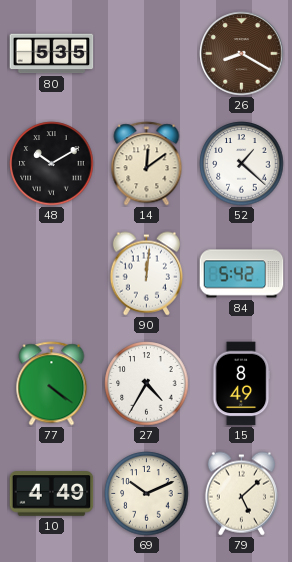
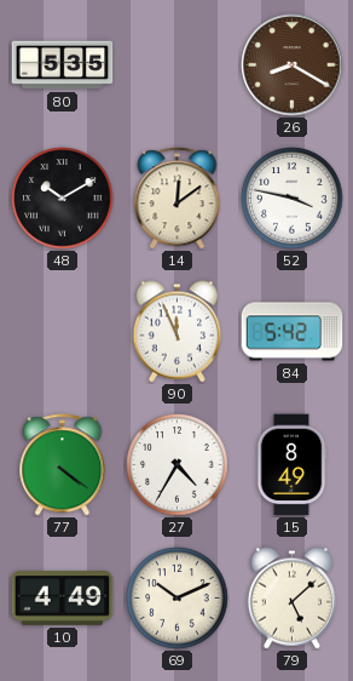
52: 1:22 -> 3:47
90: 12:01 -> 11:56
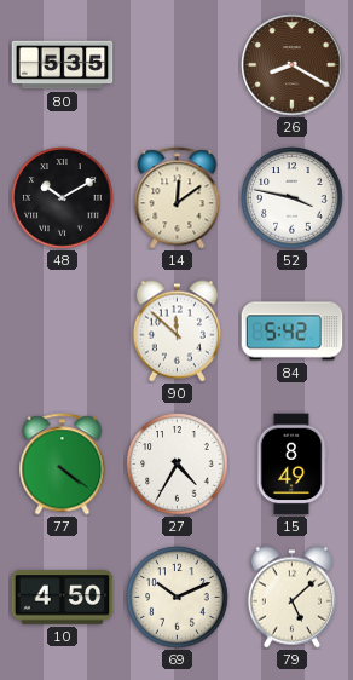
90: 11:56 -> 11:52
10: 4:49 -> 4:50
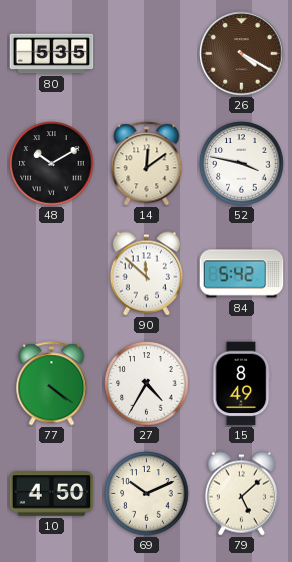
26: 8:20 -> 4:20
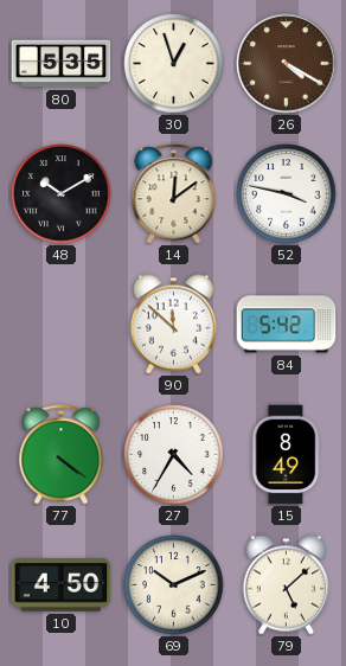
30: none -> 12:57
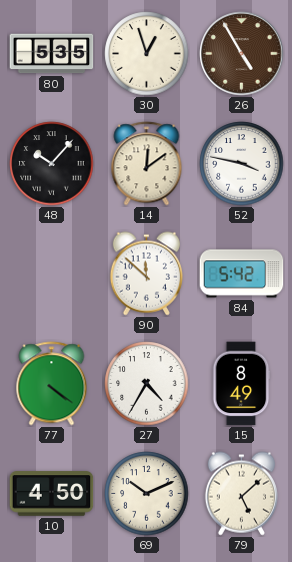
26: 4:20 -> 4:55
48: 10:10 -> 10:07
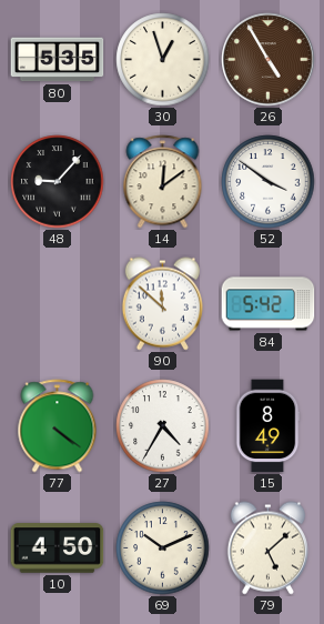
48: 10:07 -> 9:07
52: 3:47 -> 3:51
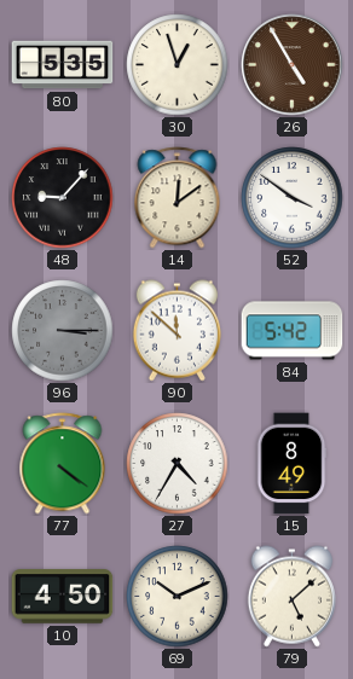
96: none -> 3:15
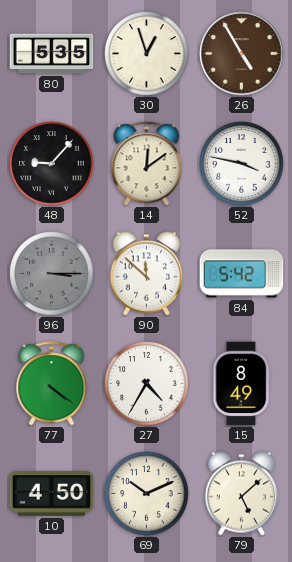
52: 3:51 -> 3:47
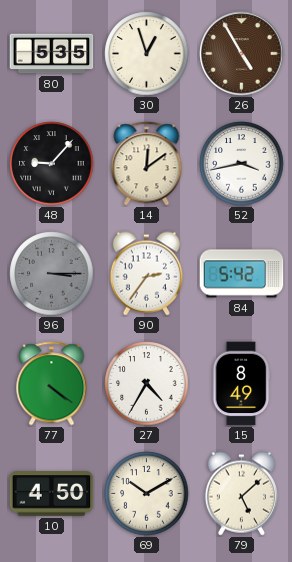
52: 3:47 -> 3:43
90: 11:52 -> 2:36
69: 10:11 -> 10:10
